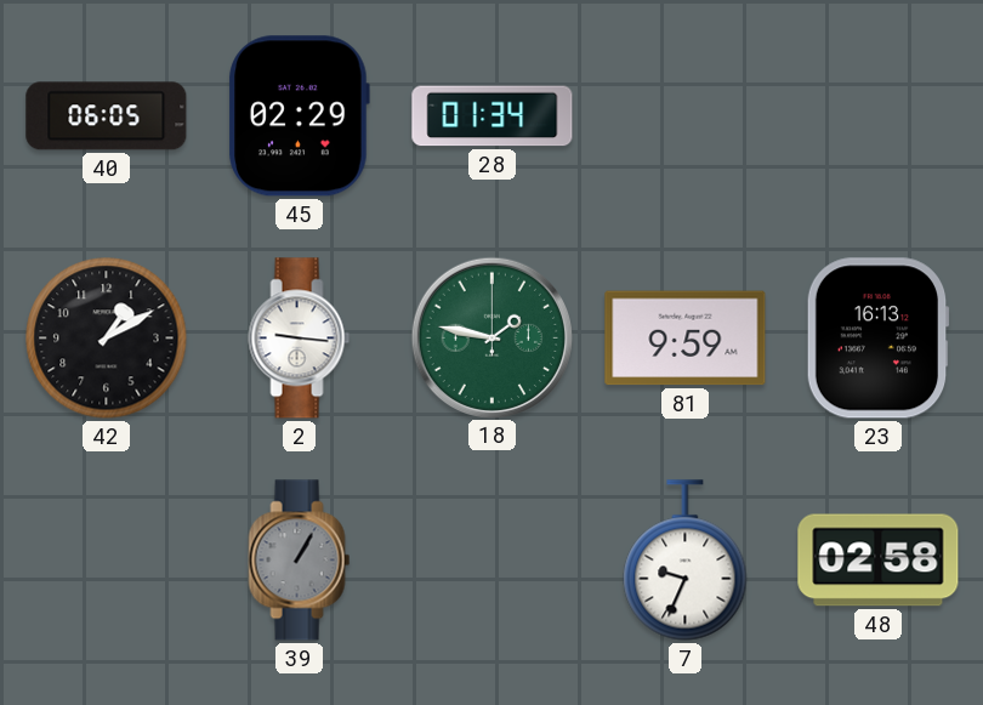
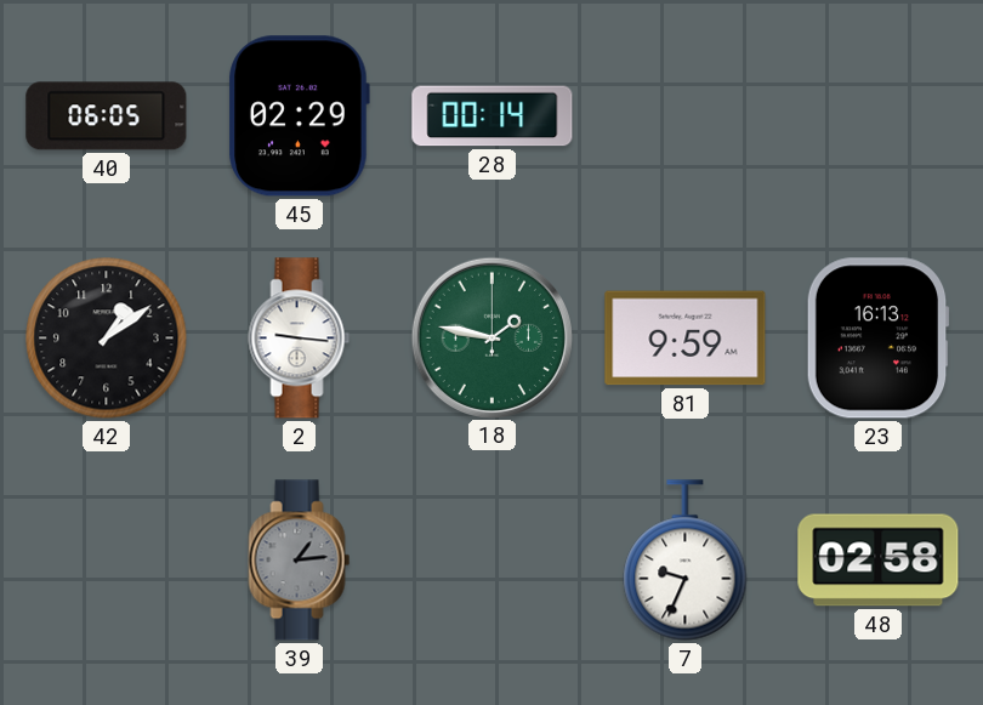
28: 01:34 -> 00:14
42: 1:10 -> 1:09
39: 1:05 -> 1:14
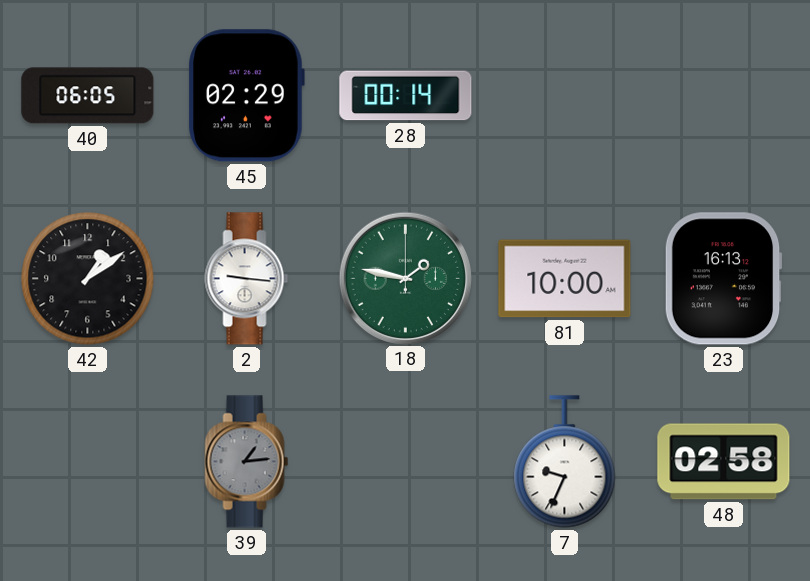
81: 9:59 -> 10:00
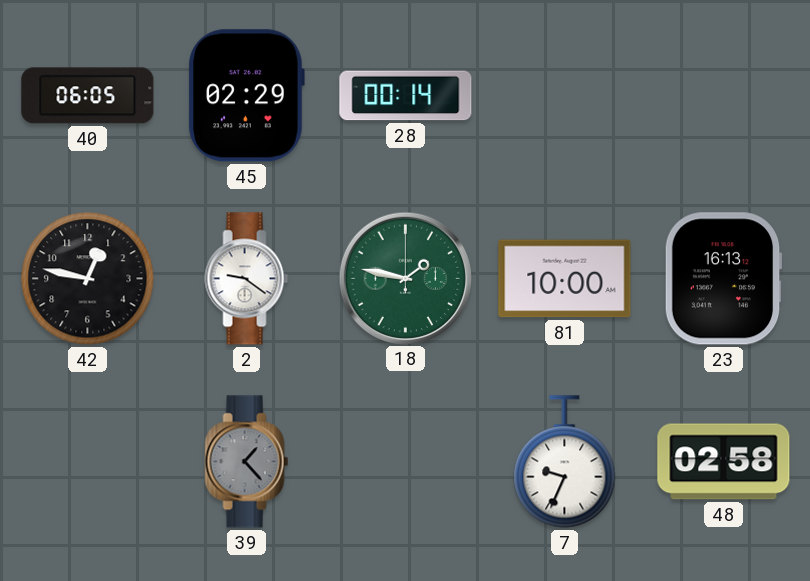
42: 1:09 -> 12:47
2: 9:16 -> 9:21
39: 1:14 -> 1:23
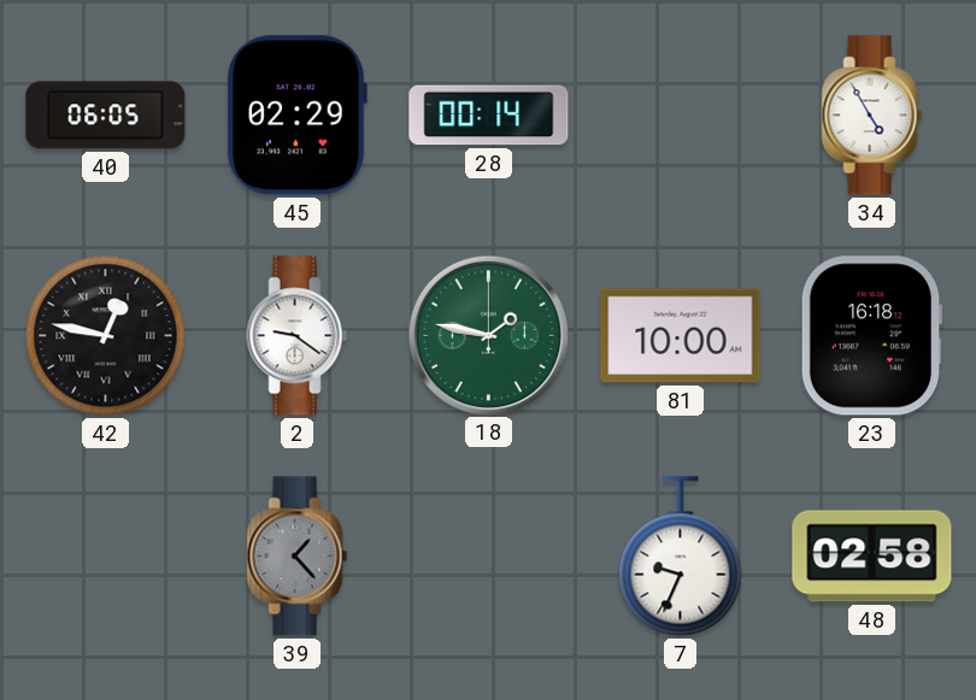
34: none -> 4:55
42 numerals: Arabic -> Roman
23: 16:13 -> 16:18
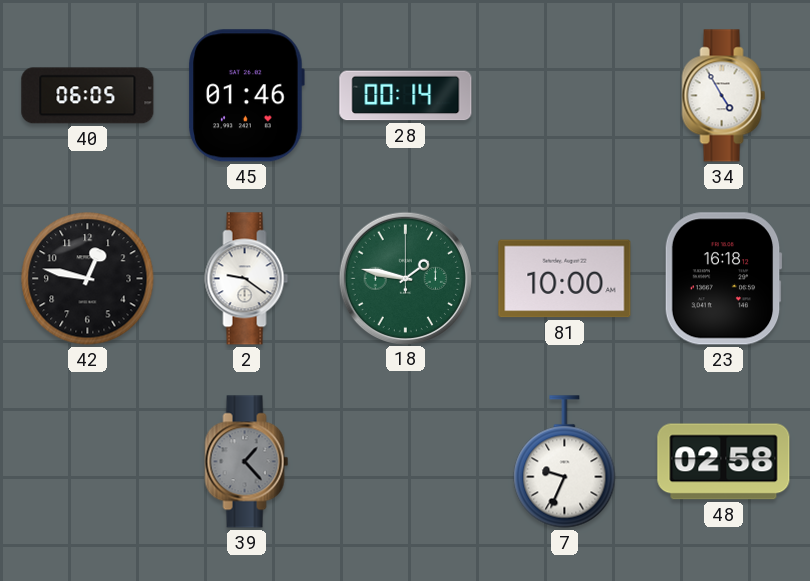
45: 02:29 -> 01:46
42 numerals: Roman -> Arabic
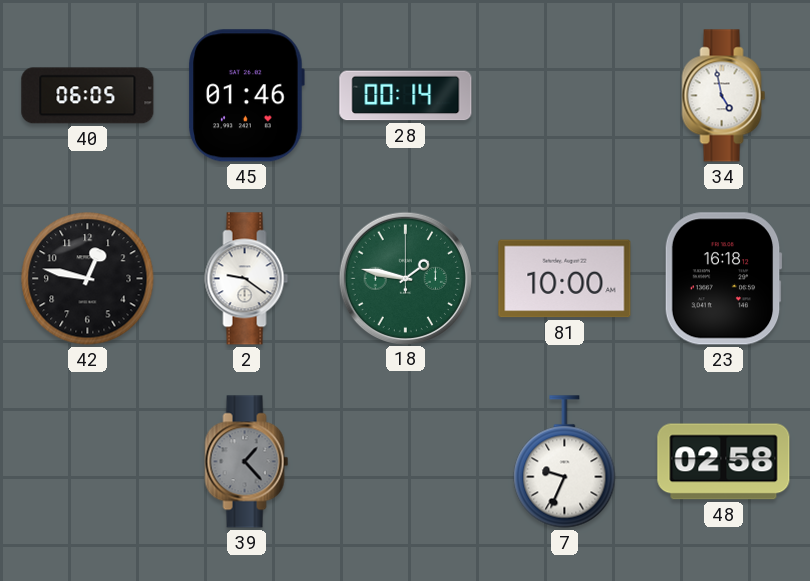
34: 4:55 -> 4:58
